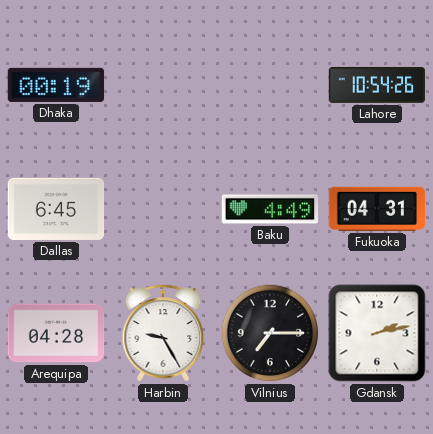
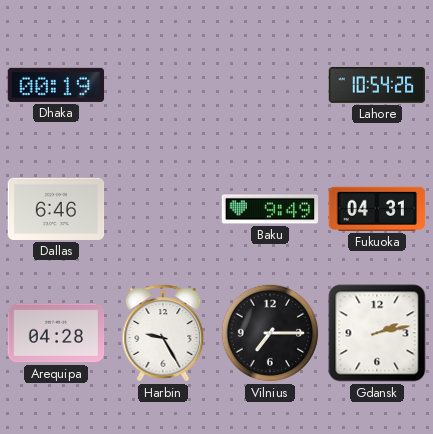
Dallas: 6:45 -> 6:46
Baku: 4:49 -> 9:49
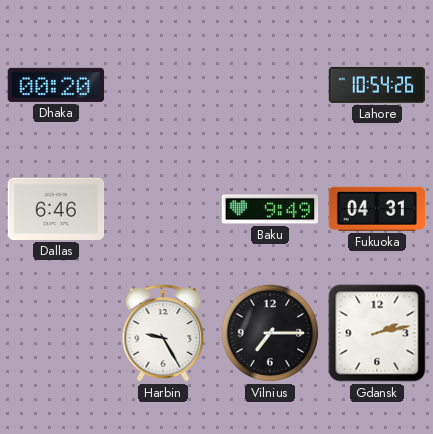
Dhaka: 00:19 -> 00:20
Arequipa: 04:28 -> none
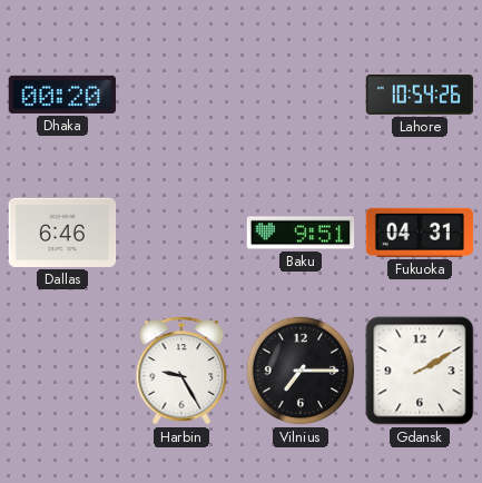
Baku: 9:49 -> 9:51
Gdansk: 2:13 -> 2:10
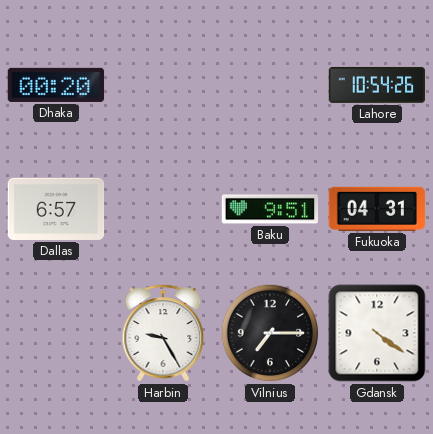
Dallas: 6:46 -> 6:57
Gdansk: 2:10 -> 4:21
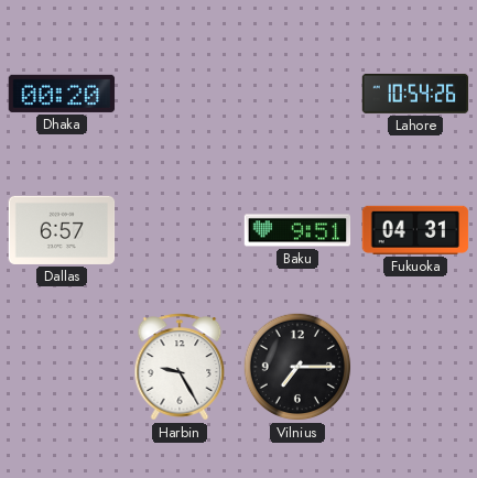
Gdansk: 4:21 -> none
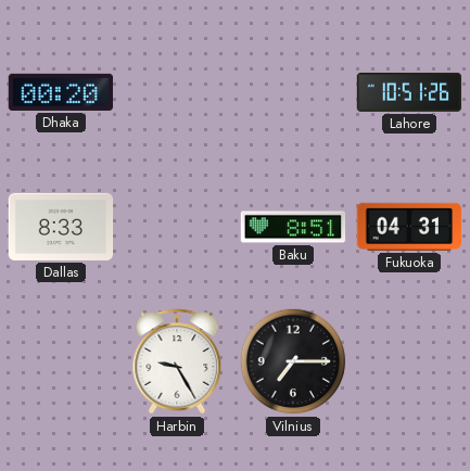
Lahore: 10:54 -> 10:51
Dallas: 6:57 -> 8:33
Baku: 9:51 -> 8:51
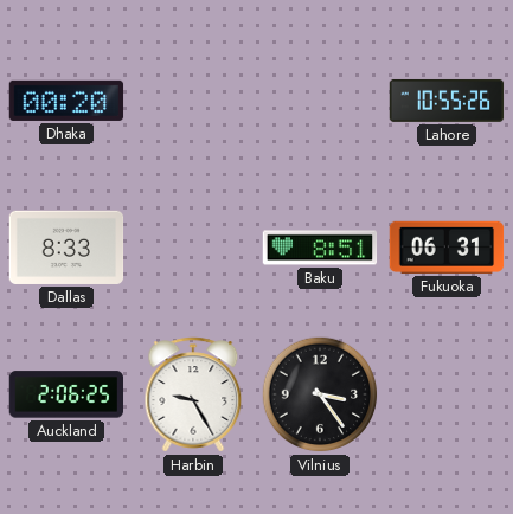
Lahore: 10:51 -> 10:55
Fukuoka: 04:31 -> 06:31
Auckland: none -> 2:06
Vilnius: 7:15 -> 3:24
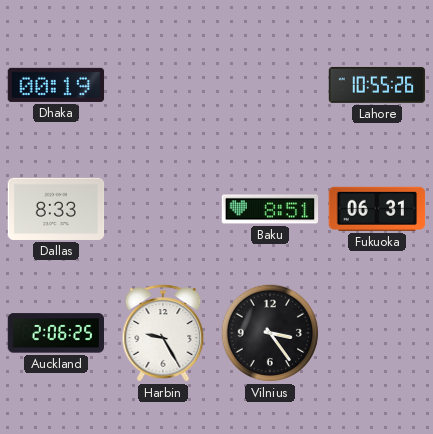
Dhaka: 00:20 -> 00:19
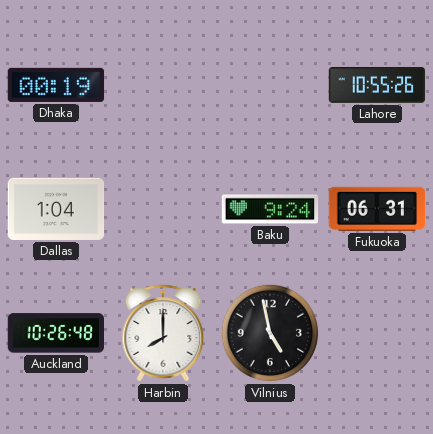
Dallas: 8:33 -> 1:04
Baku: 8:51 -> 9:24
Auckland: 2:06 -> 10:26
Harbin: 9:25 -> 8:00
Vilnius: 3:24 -> 4:58
